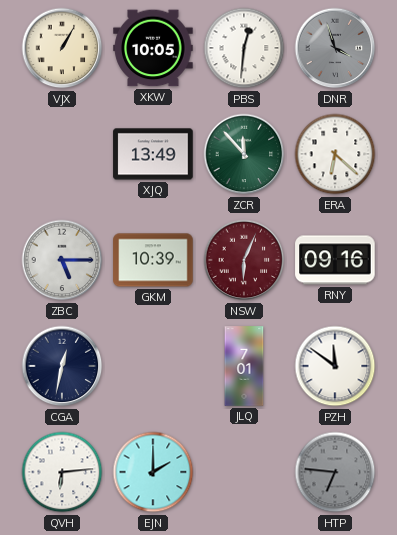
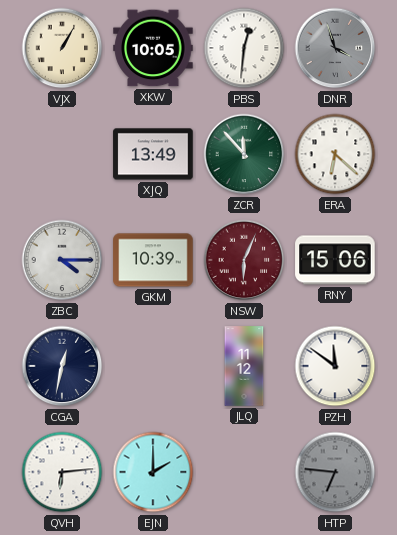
ZBC: 5:15 -> 4:15
RNY: 09:16 -> 15:06
JLQ: 7:01 -> 11:12
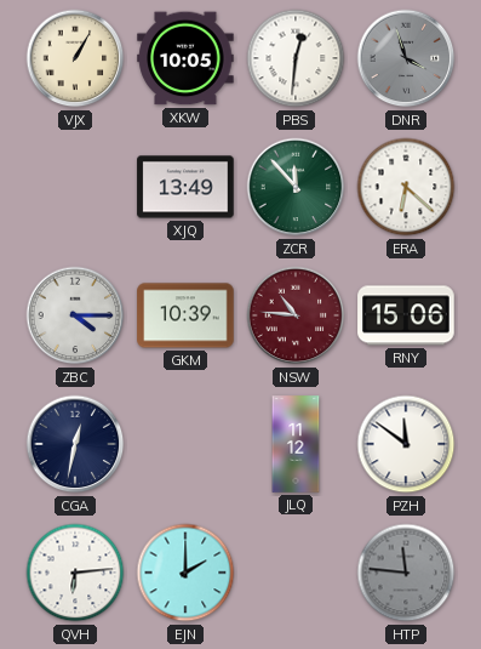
NSW: 6:04 -> 10:46
HTP: 6:46 -> 11:46
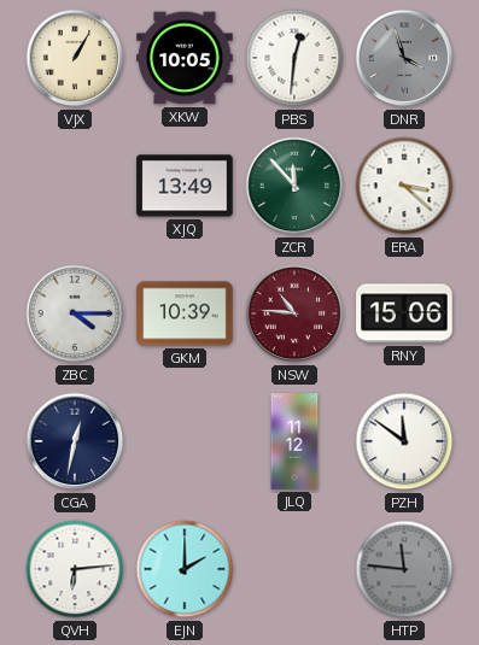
ERA: 6:22 -> 3:22
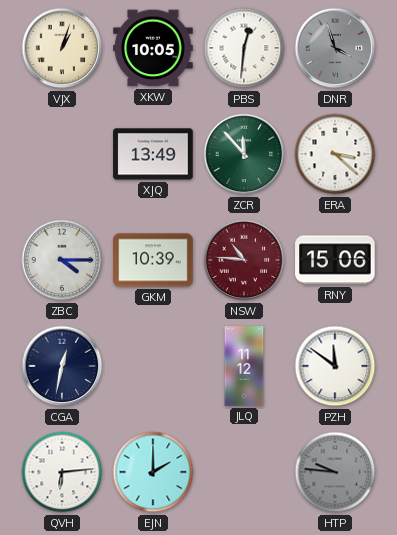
VJX: 1:05 -> 1:03
HTP: 11:46 -> 9:46
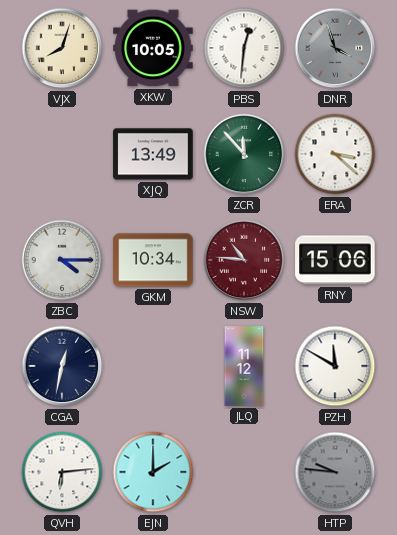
VJX: 1:03 -> 8:03
GKM: 10:39 -> 10:34
PZH: 11:51 -> 11:50
